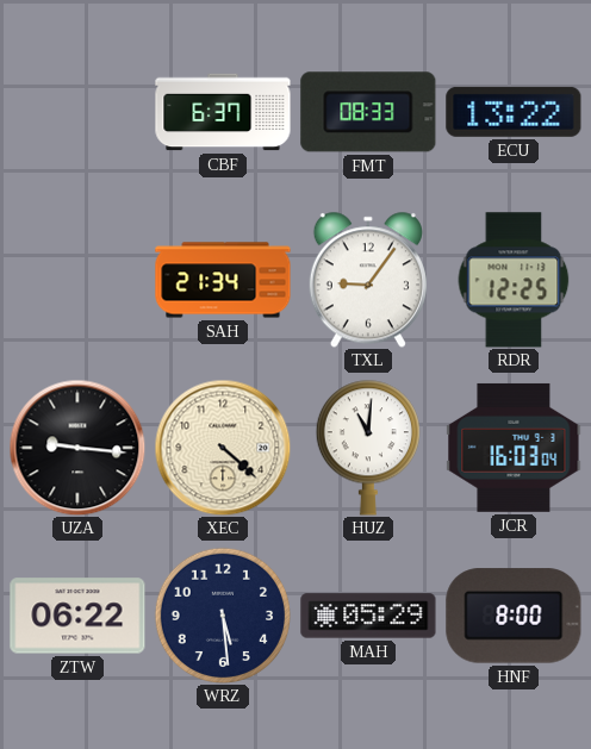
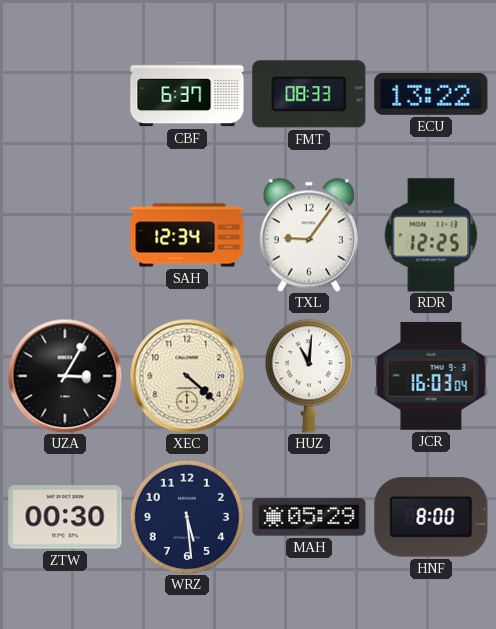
SAH: 21:34 -> 12:34
UZA: 9:16 -> 3:05
ZTW: 06:22 -> 00:30
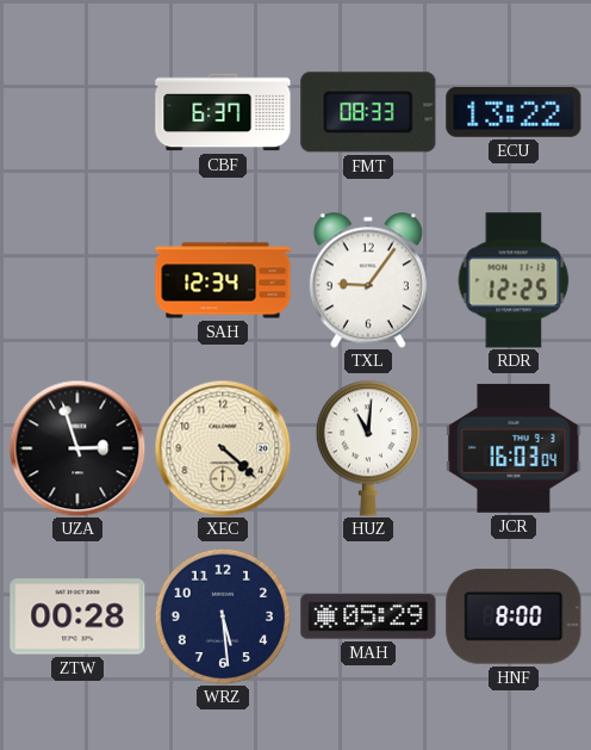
UZA: 3:05 -> 2:57
ZTW: 00:30 -> 00:28
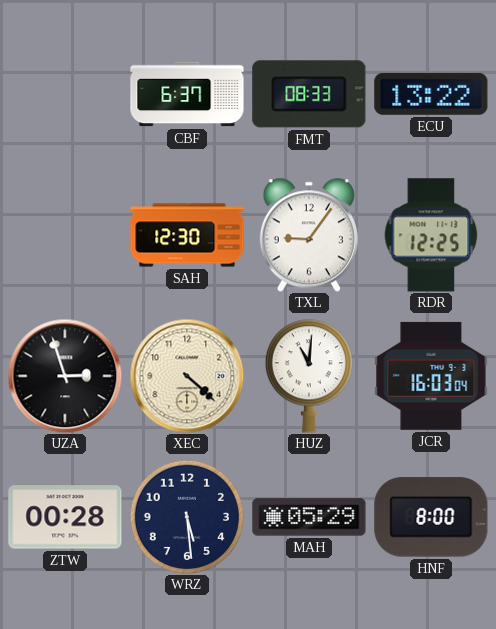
SAH: 12:34 -> 12:30
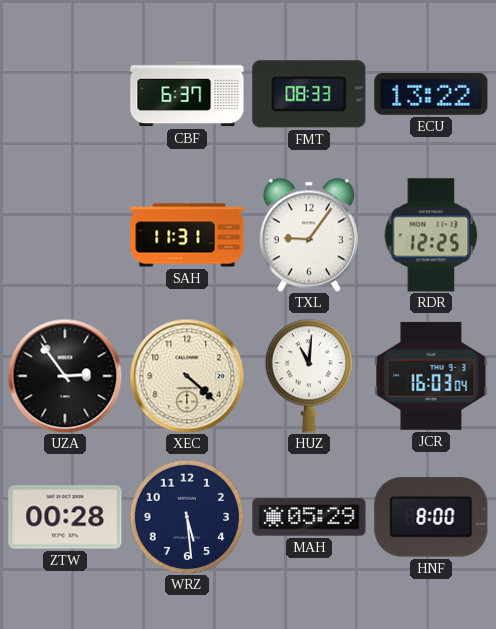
SAH: 12:30 -> 11:31
UZA: 2:57 -> 2:54
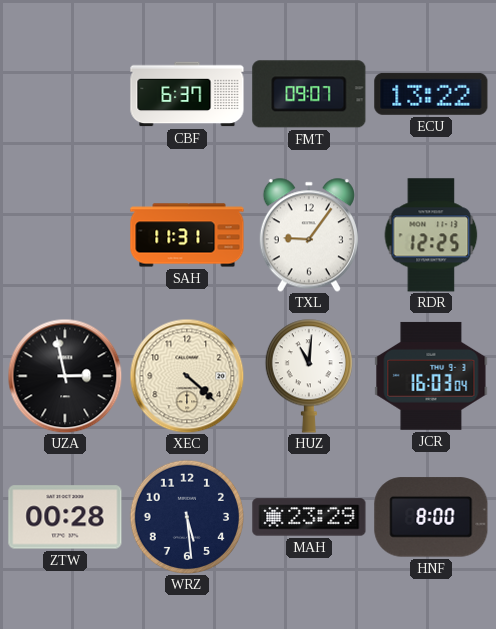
FMT: 08:33 -> 09:07
UZA: 2:54 -> 2:58
MAH: 05:29 -> 23:29
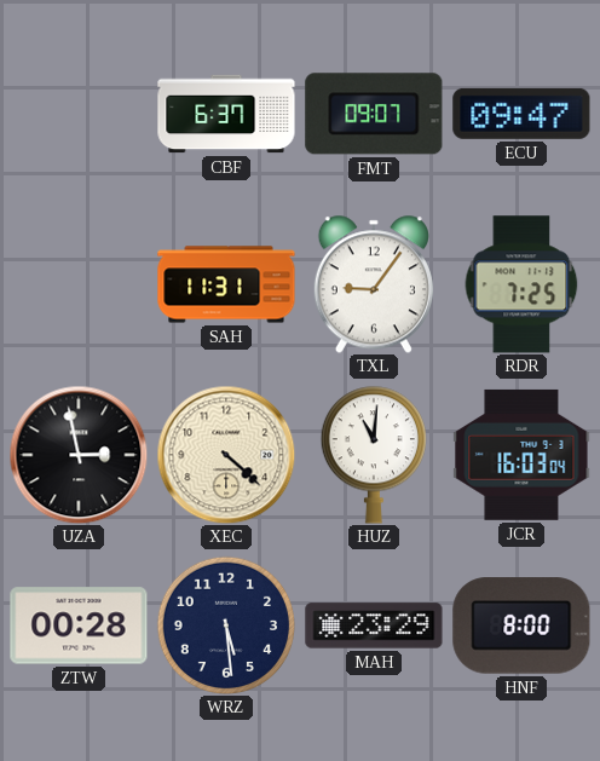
ECU: 13:22 -> 09:47
RDR: 12:25 -> 7:25
